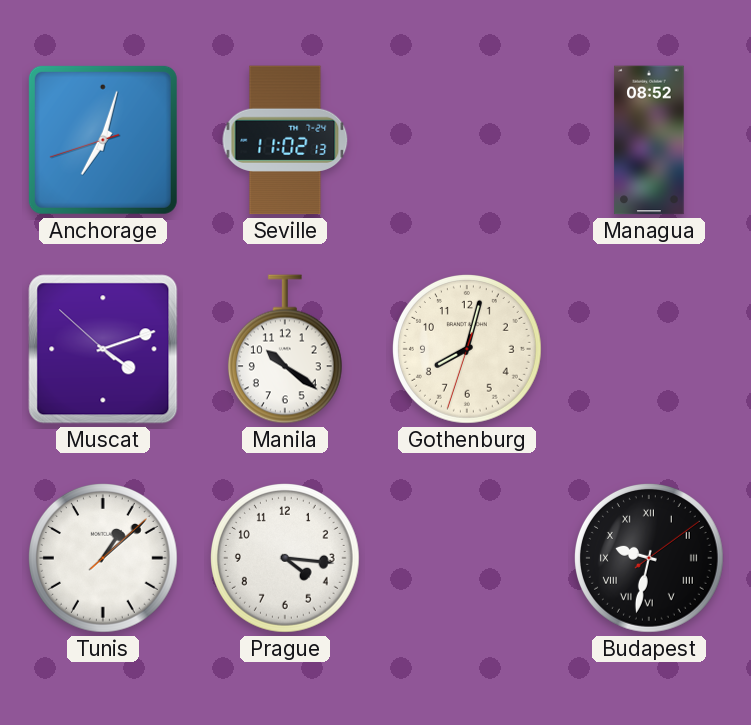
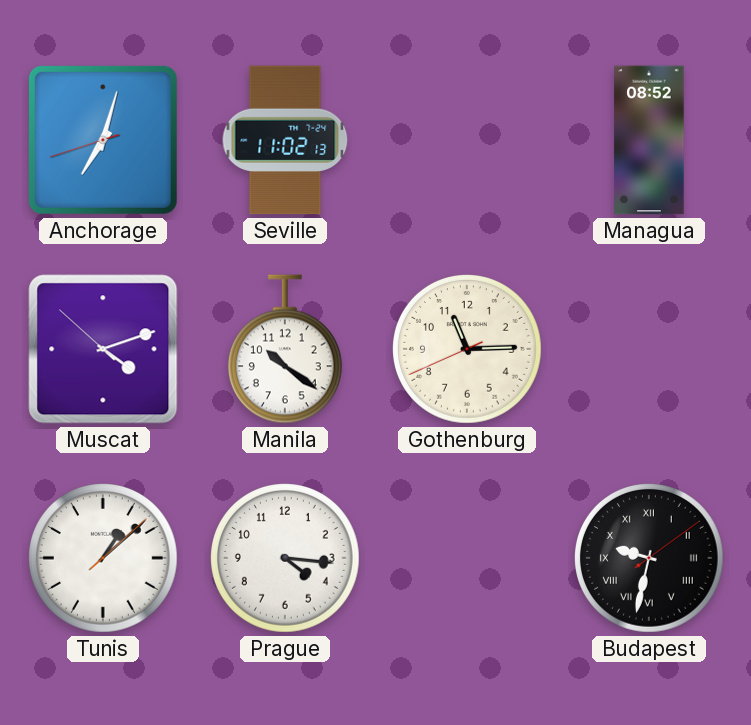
Gothenburg: 8:02 -> 11:14
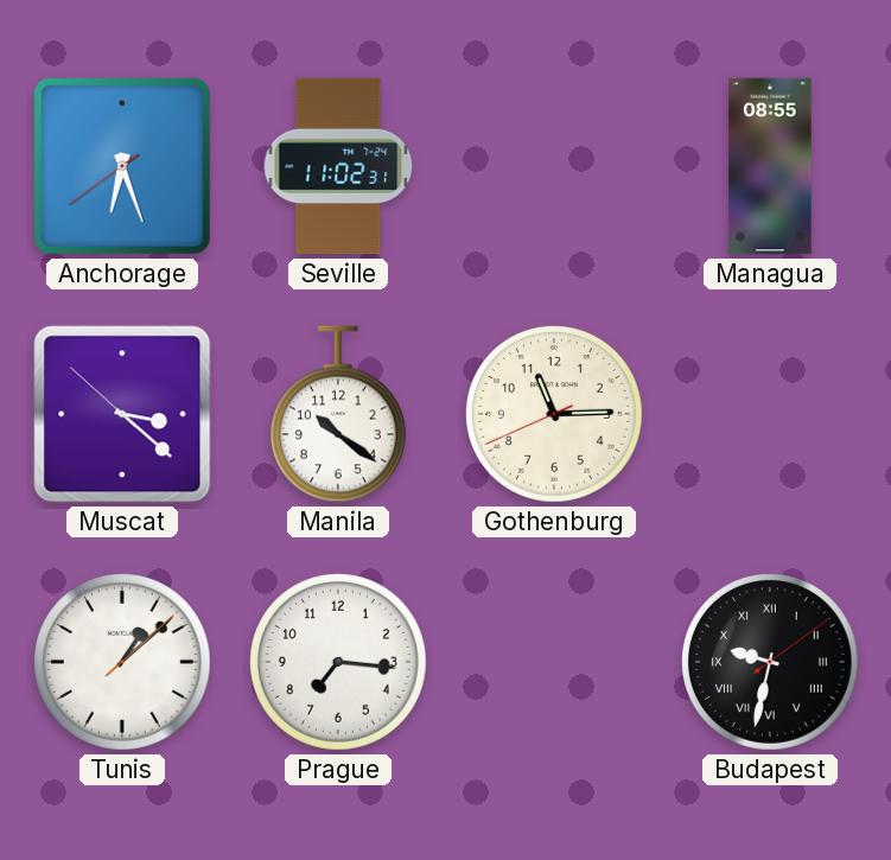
Anchorage: 7:02 -> 6:26
Seville: 11:02:13 -> 11:02:31
Managua: 08:52 -> 08:55
Muscat: 4:11 -> 3:21
Prague: 4:16 -> 7:16
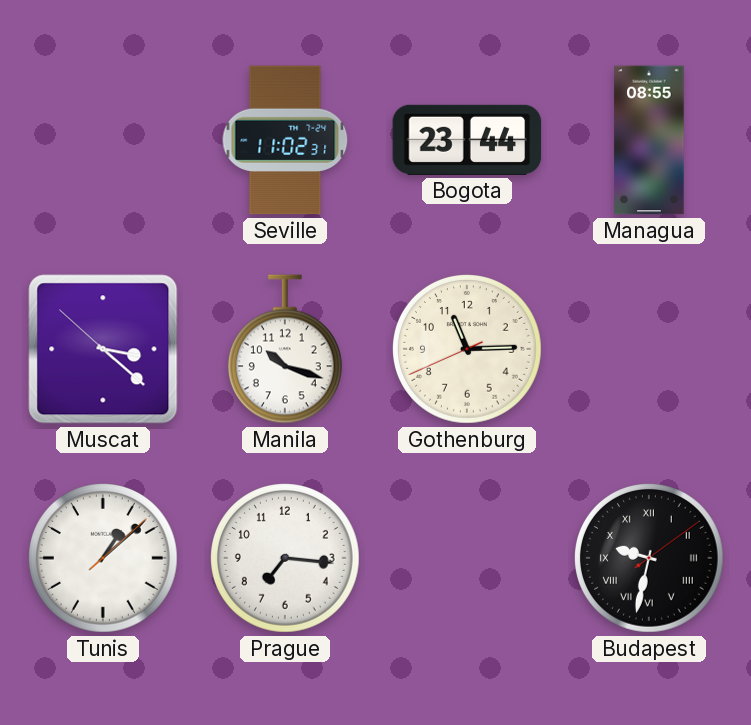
Anchorage: 6:26 -> none
Bogota: none -> 23:44
Manila: 10:21 -> 10:18
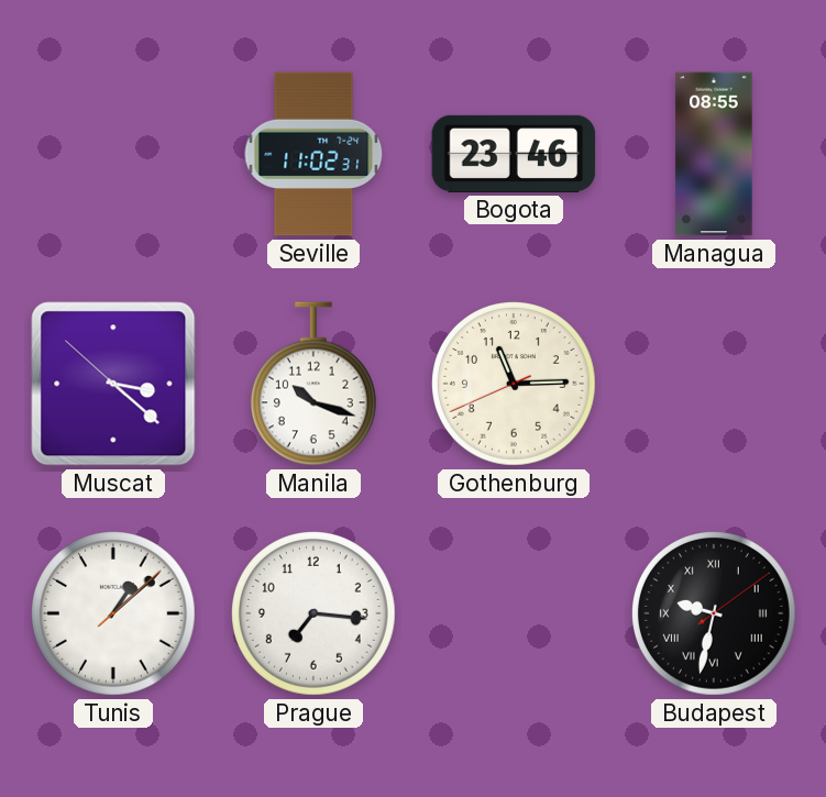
Bogota: 23:44 -> 23:46
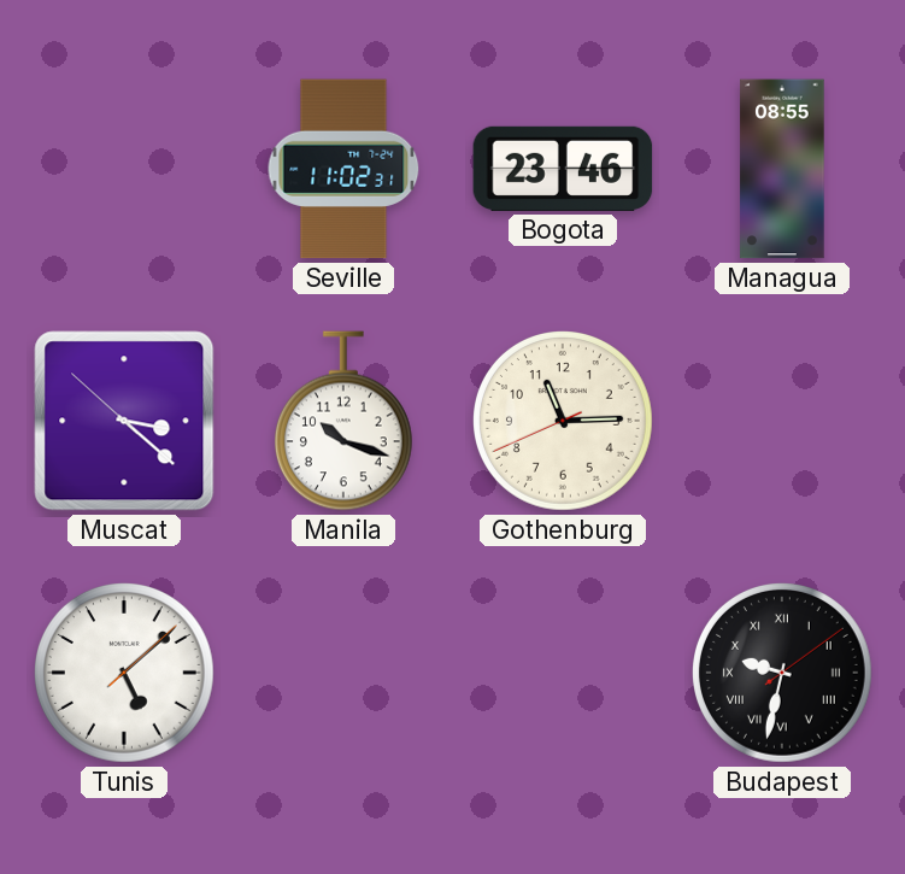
Tunis: 1:08 -> 5:08
Prague: 7:16 -> none
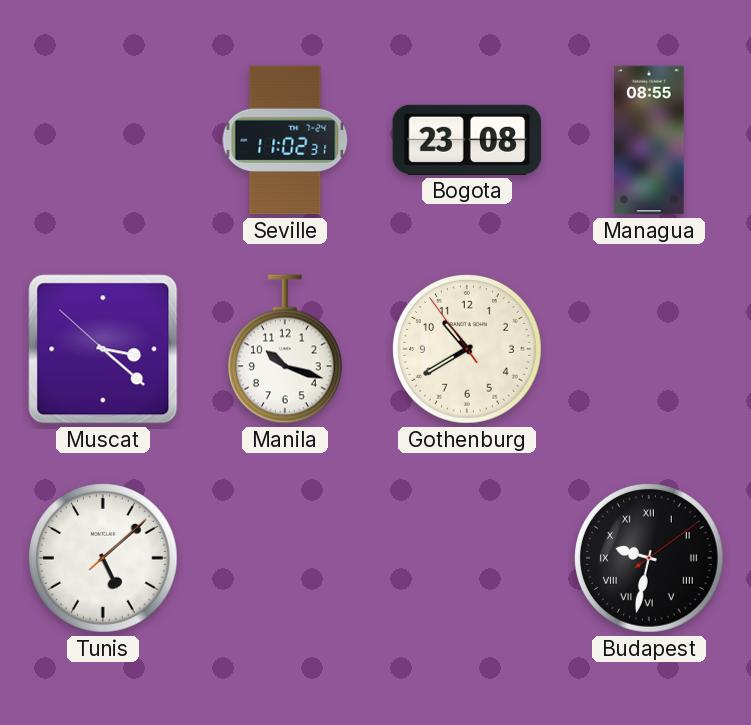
Bogota: 23:46 -> 23:08
Gothenburg: 11:14 -> 10:39
